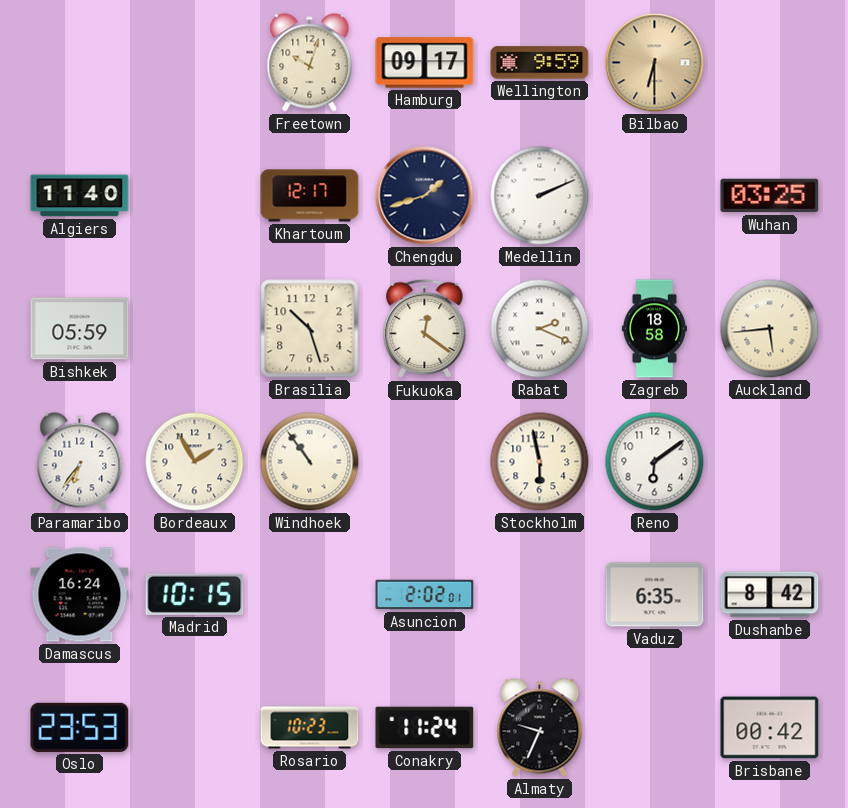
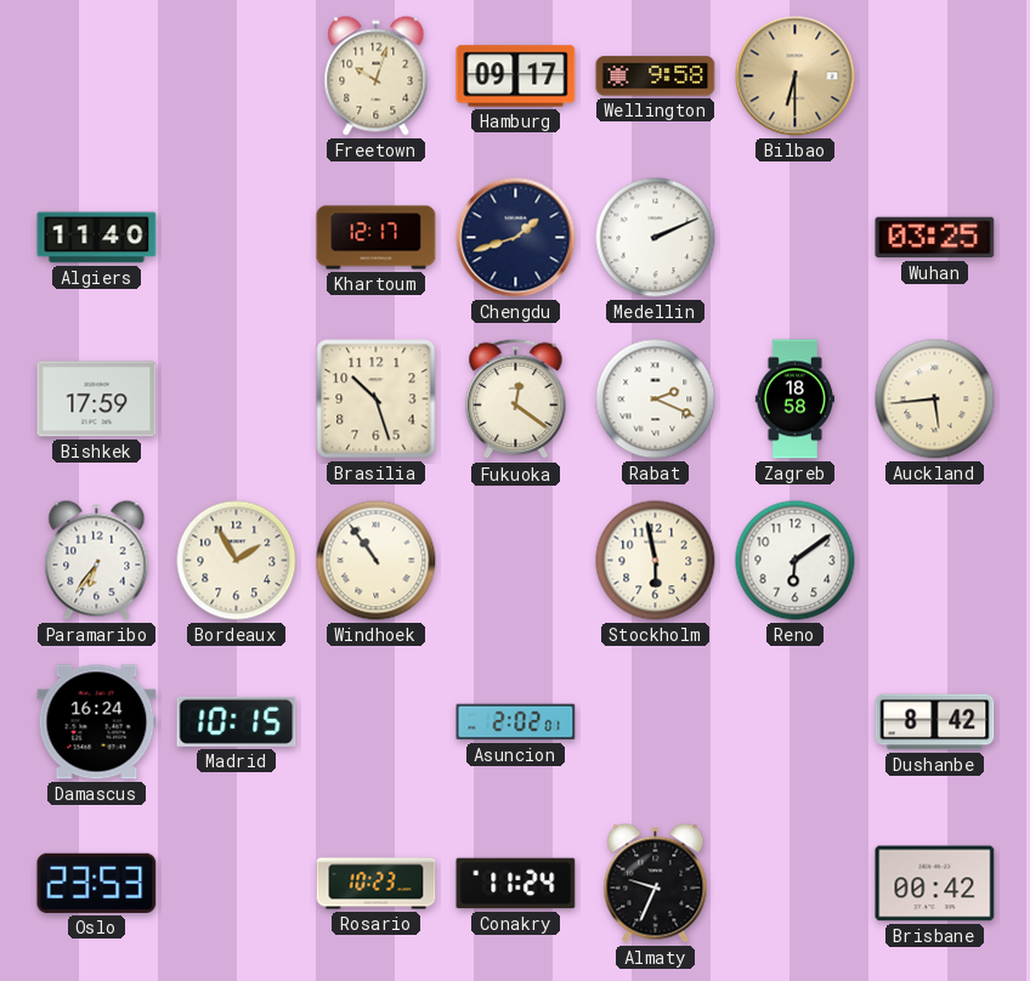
Wellington: 9:59 -> 9:58
Bishkek: 05:59 -> 17:59
Vaduz: 6:35 -> none
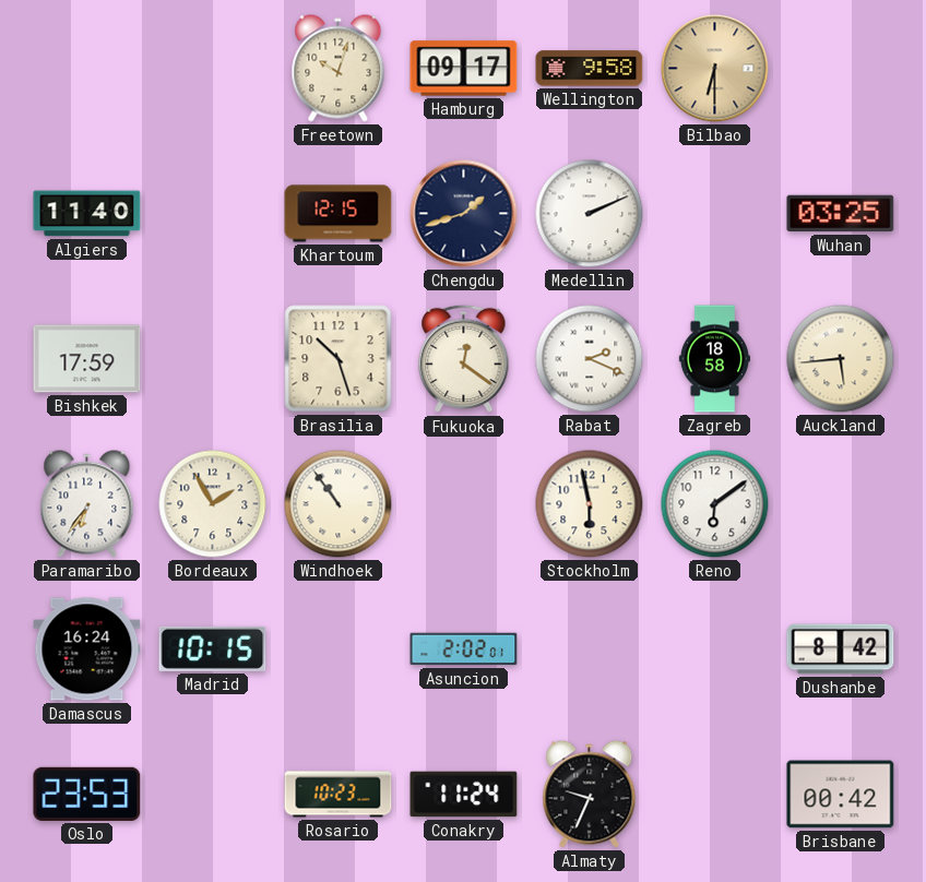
Khartoum: 12:17 -> 12:15
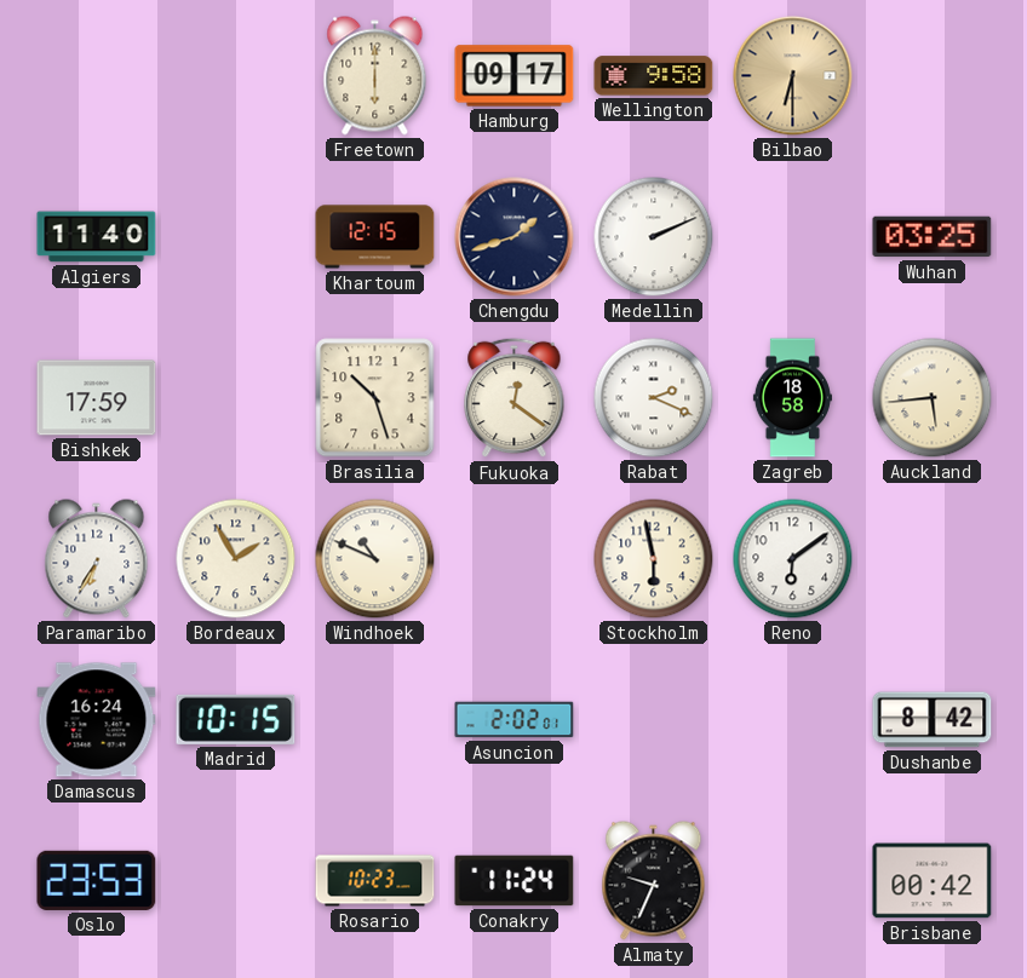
Freetown: 10:03 -> 6:00
Paramaribo: 6:36 -> 6:35
Windhoek: 10:54 -> 10:49
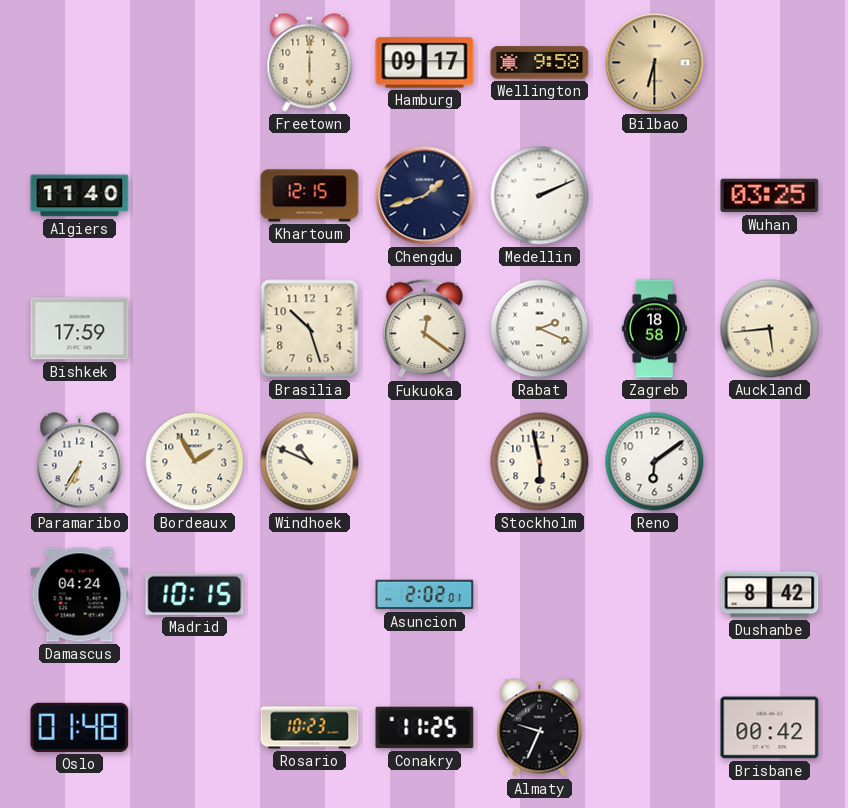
Damascus: 16:24 -> 04:24
Oslo: 23:53 -> 01:48
Conakry: 11:24 -> 11:25
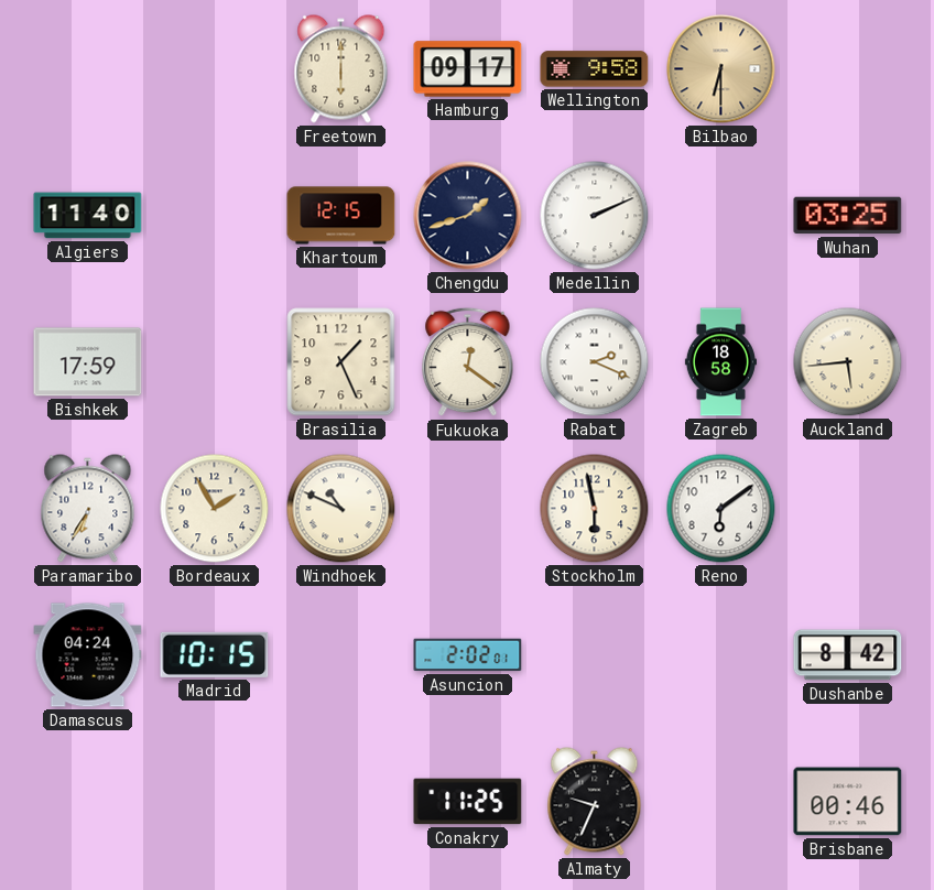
Brasilia: 10:27 -> 1:26
Oslo: 01:48 -> none
Rosario: 10:23 -> none
Brisbane: 00:42 -> 00:46
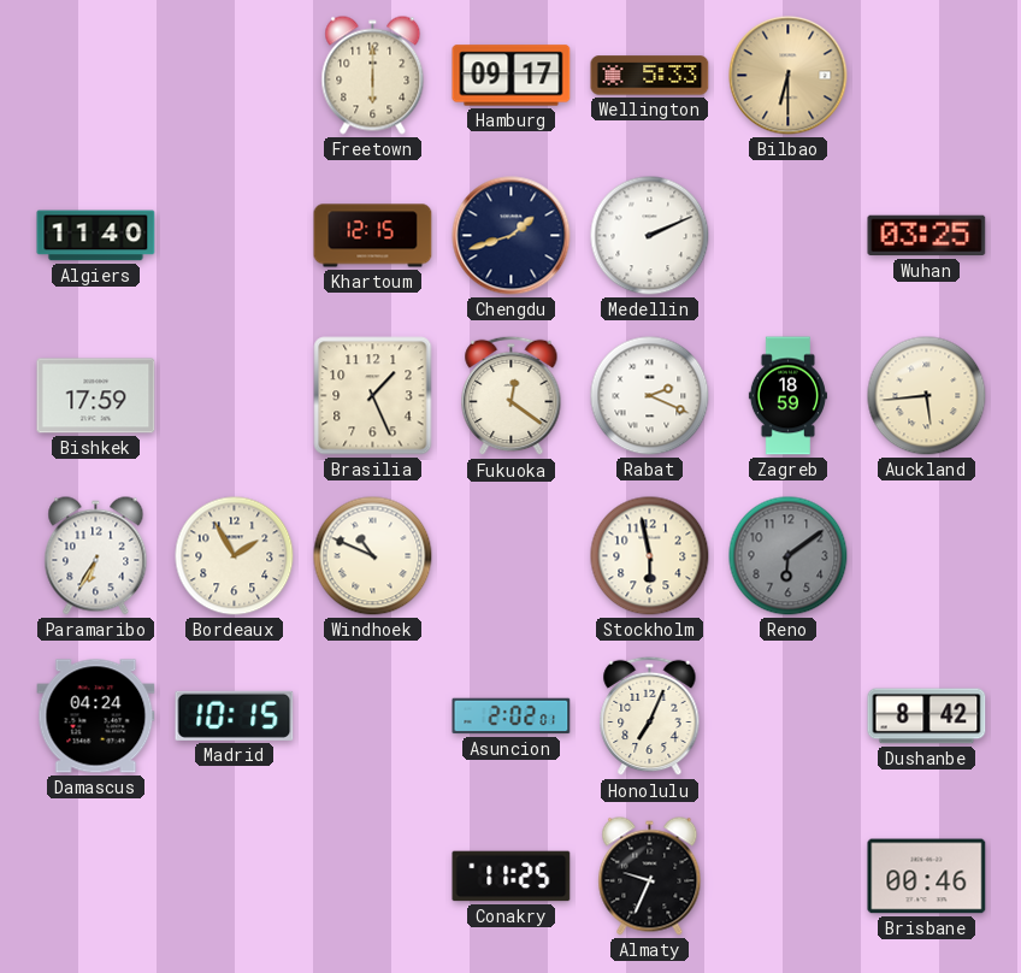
Wellington: 9:58 -> 5:33
Zagreb: 18:58 -> 18:59
Reno dial: white -> grey
Honolulu: none -> 7:04
